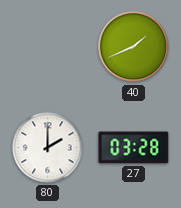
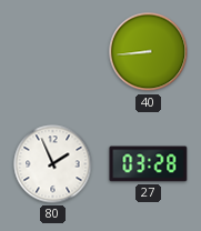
40: 1:41 -> 8:44
80: 2:00 -> 1:56
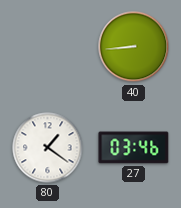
80: 1:56 -> 1:21
27: 03:28 -> 03:46
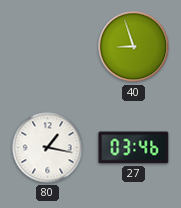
40: 8:44 -> 8:57
80: 1:21 -> 1:17
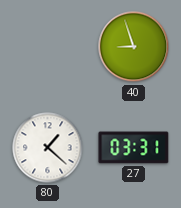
80: 1:17 -> 1:22
27: 03:46 -> 03:31
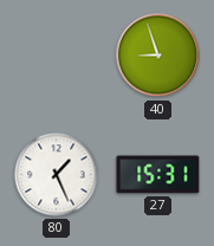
80: 1:22 -> 1:26
27: 03:31 -> 15:31
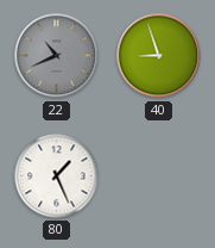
22: none -> 10:41
27: 15:31 -> none
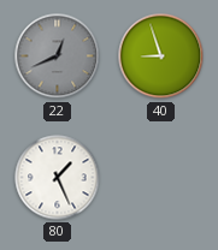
22: 10:41 -> 12:41
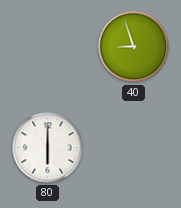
22: 12:41 -> none
80: 1:26 -> 6:00
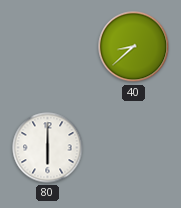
40: 8:57 -> 8:38
